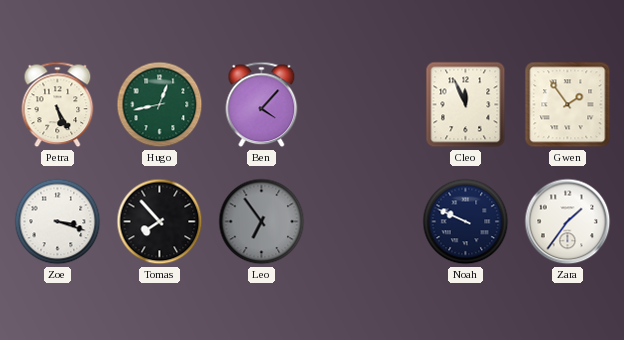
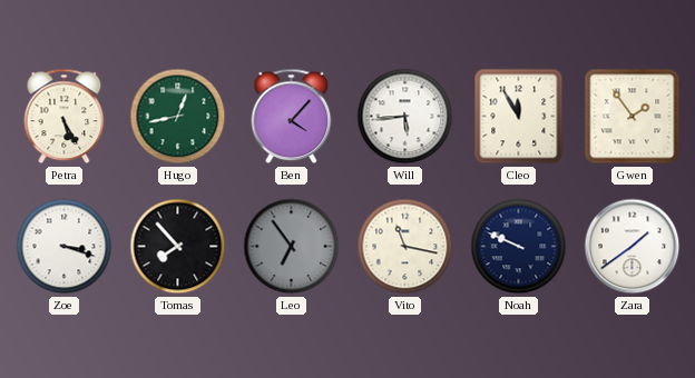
Will: none -> 5:44
Cleo: 11:56 -> 11:55
Vito: none -> 11:17
Zara: 1:36 -> 1:39
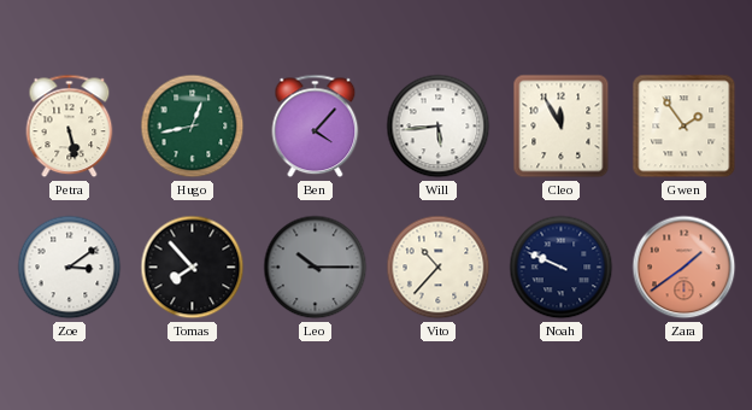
Petra: 5:25 -> 5:28
Zoe: 3:18 -> 3:09
Leo: 6:54 -> 10:15
Vito: 11:17 -> 10:37
Zara dial: white -> salmon
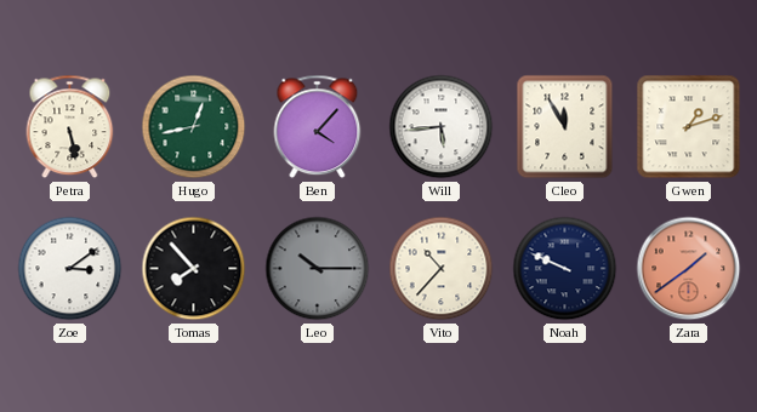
Gwen: 1:54 -> 1:12
